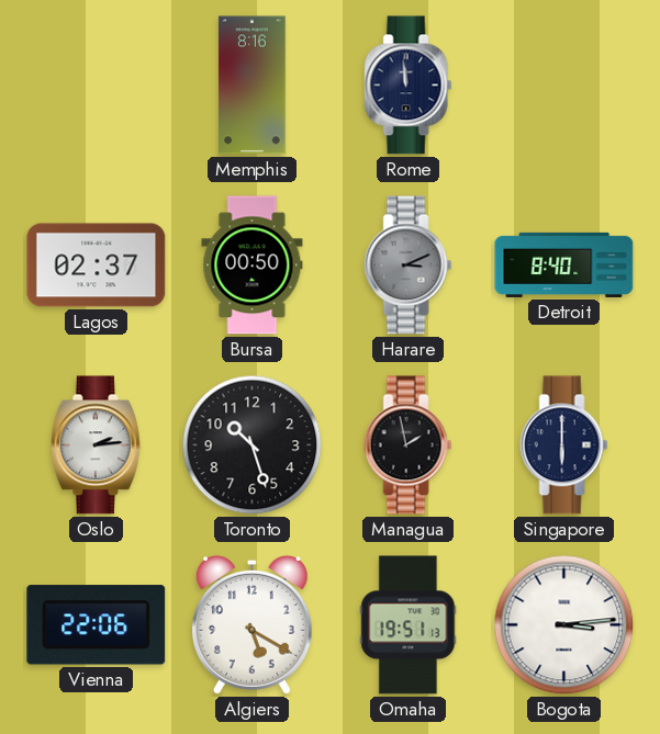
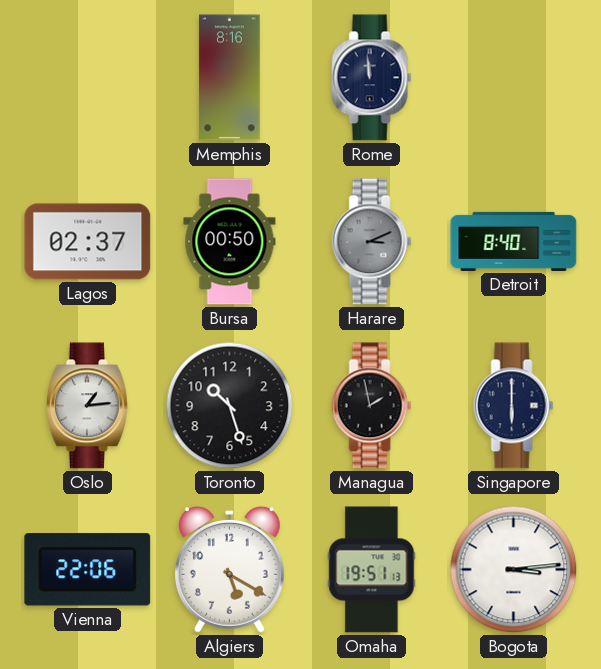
Oslo: 2:14 -> 1:14
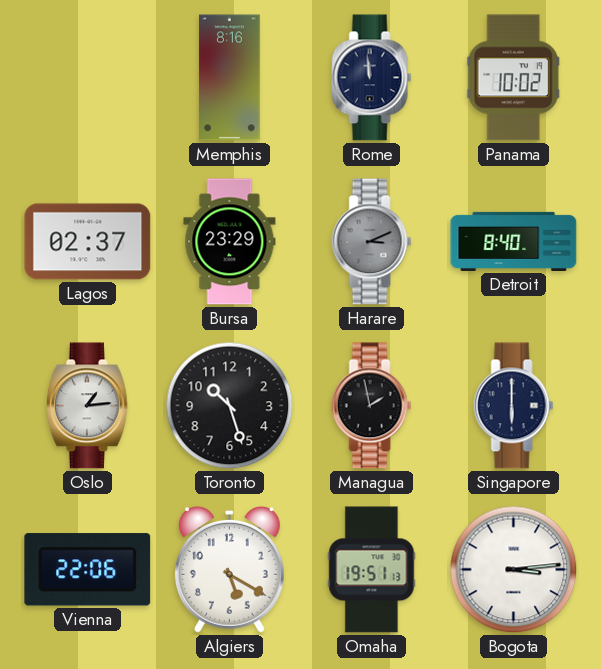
Panama: none -> 10:02
Bursa: 00:50 -> 23:29
